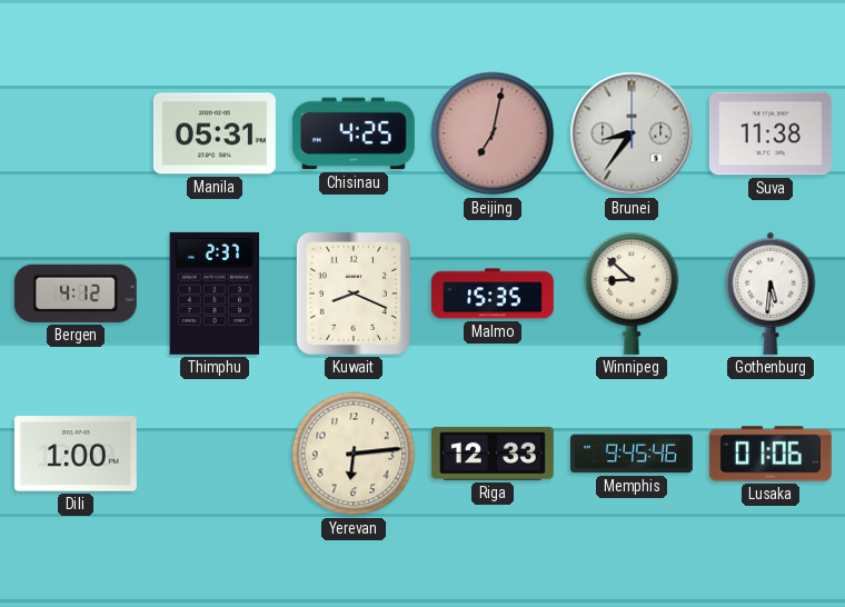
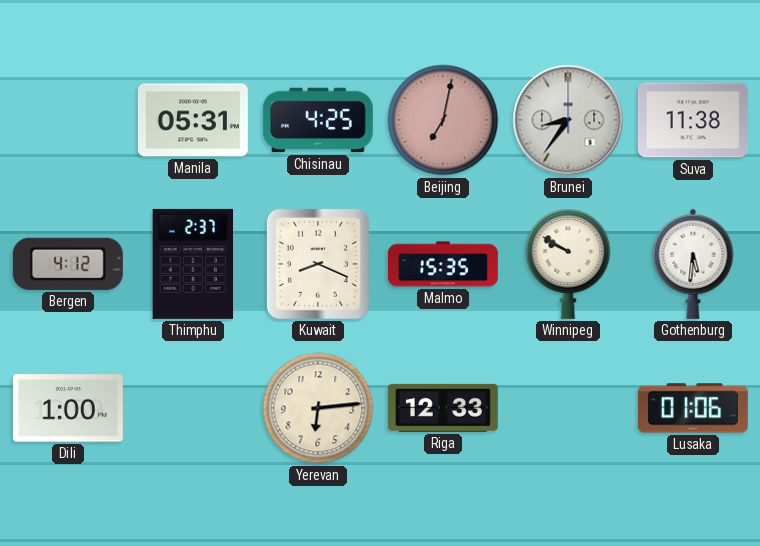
Winnipeg: 8:52 -> 9:50
Memphis: 9:45 -> none
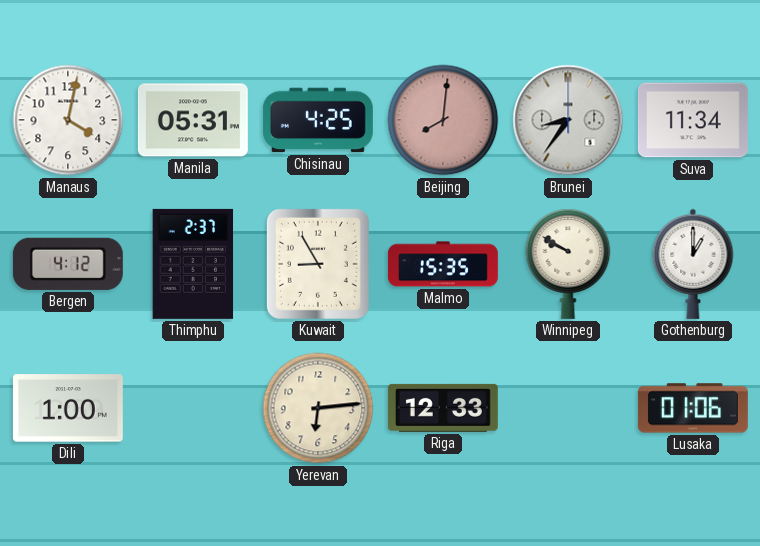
Manaus: none -> 4:02
Beijing: 7:02 -> 8:01
Suva: 11:38 -> 11:34
Kuwait: 8:19 -> 8:55
Gothenburg: 5:31 -> 1:00
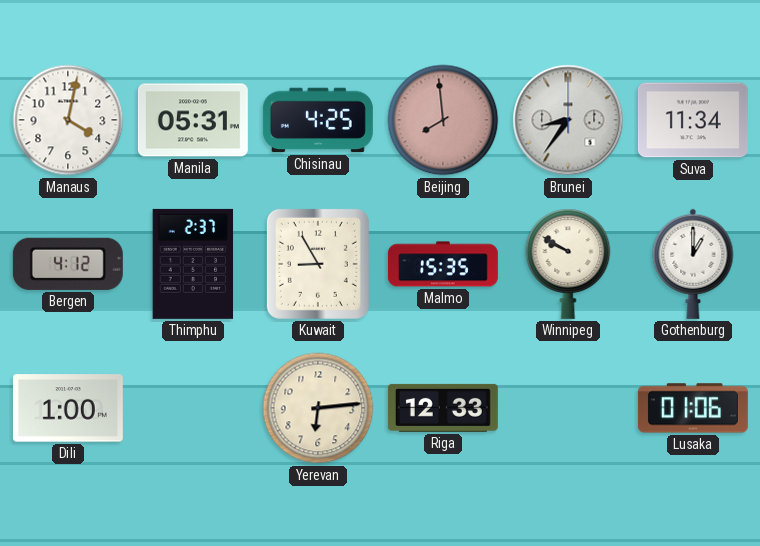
Beijing: 8:01 -> 7:59
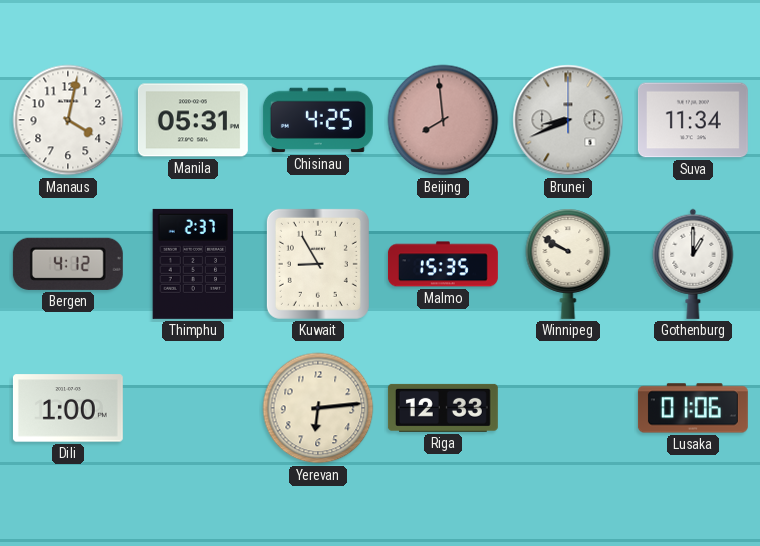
Brunei: 8:36 -> 8:41
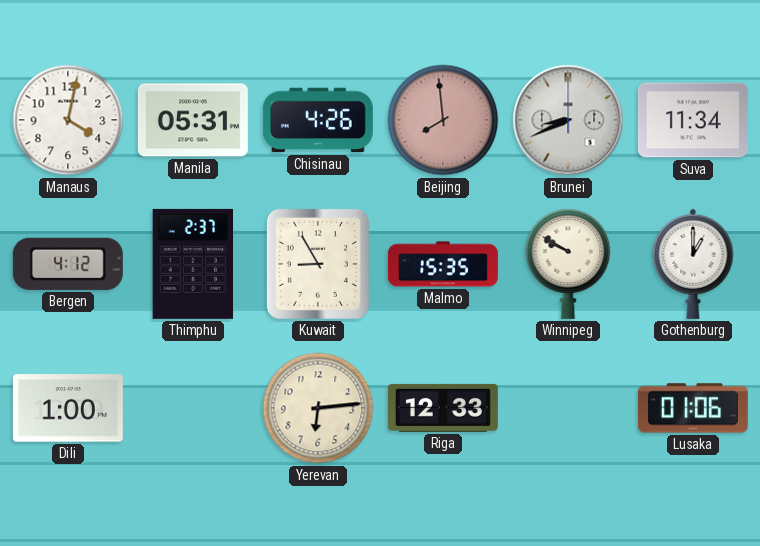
Chisinau: 4:25 -> 4:26
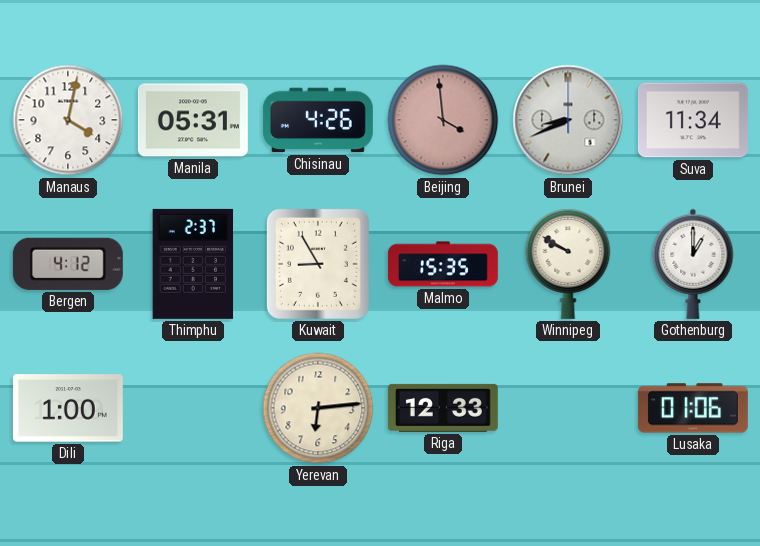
Beijing: 7:59 -> 3:59
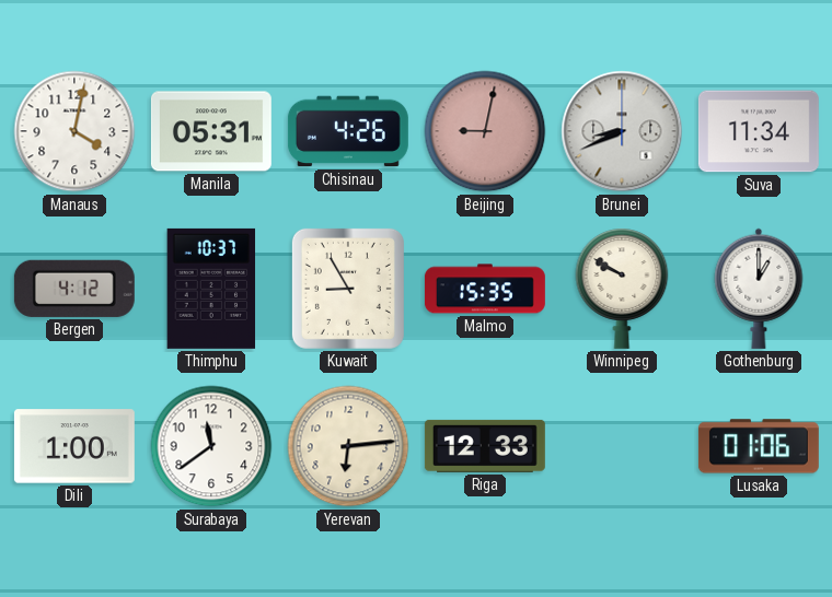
Beijing: 3:59 -> 9:02
Thimphu: 2:37 -> 10:37
Surabaya: none -> 11:39
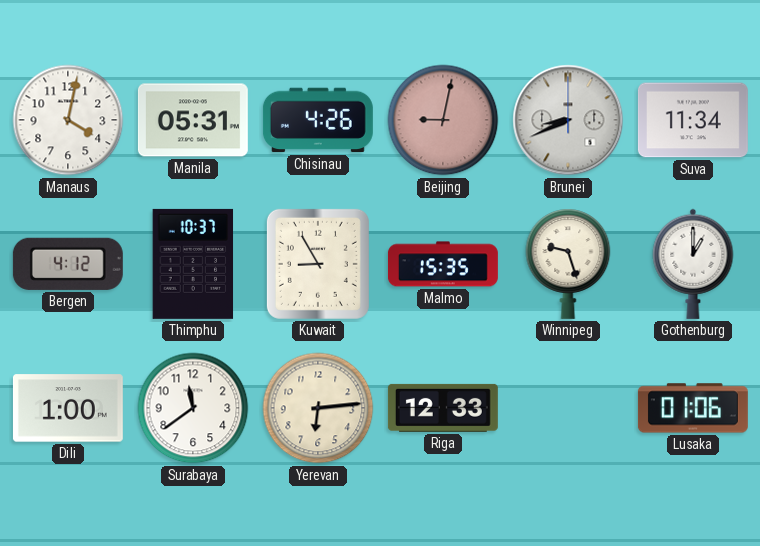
Winnipeg: 9:50 -> 9:27
